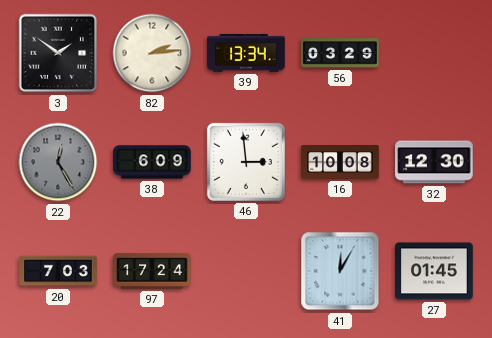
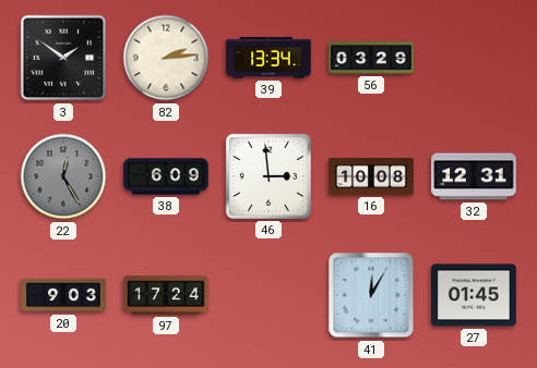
32: 12:30 -> 12:31
20: 7:03 -> 9:03
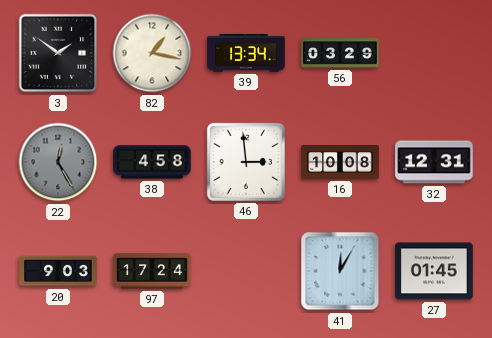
82: 2:14 -> 1:17
38: 6:09 -> 4:58
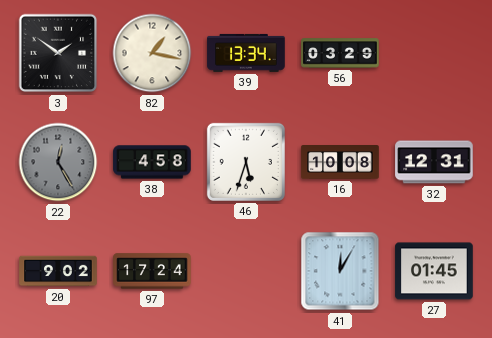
46: 2:59 -> 5:33
20: 9:03 -> 9:02
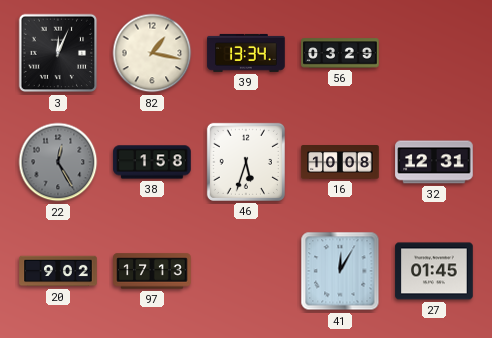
3: 1:51 -> 12:04
38: 4:58 -> 1:58
97: 17:24 -> 17:13
